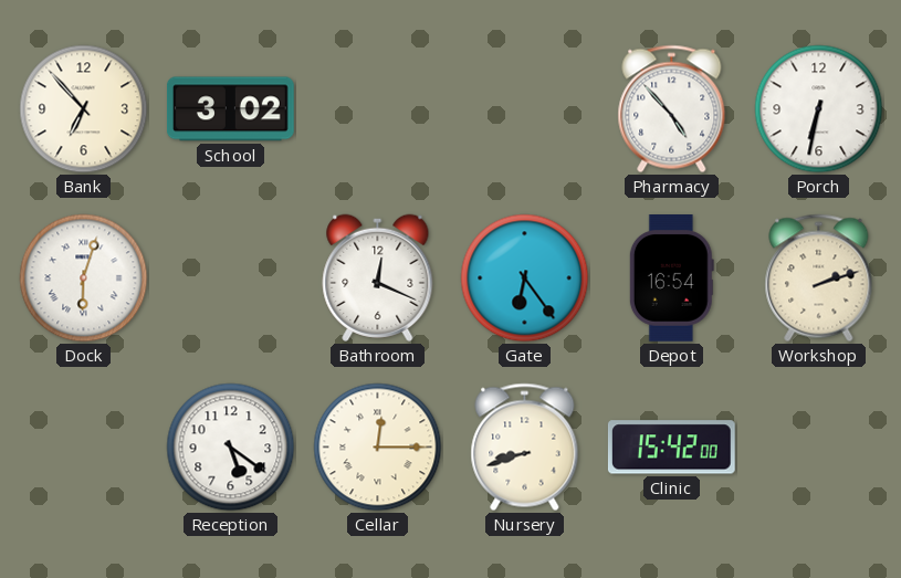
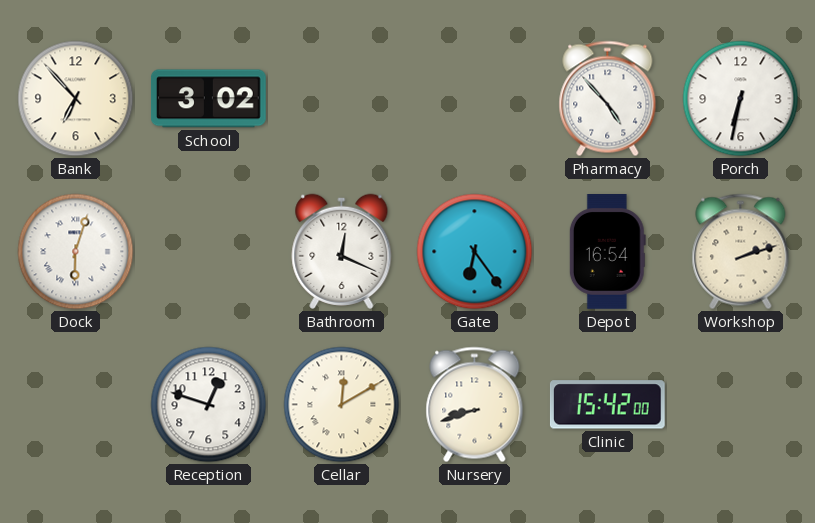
Reception: 5:21 -> 12:48
Cellar: 12:15 -> 12:10
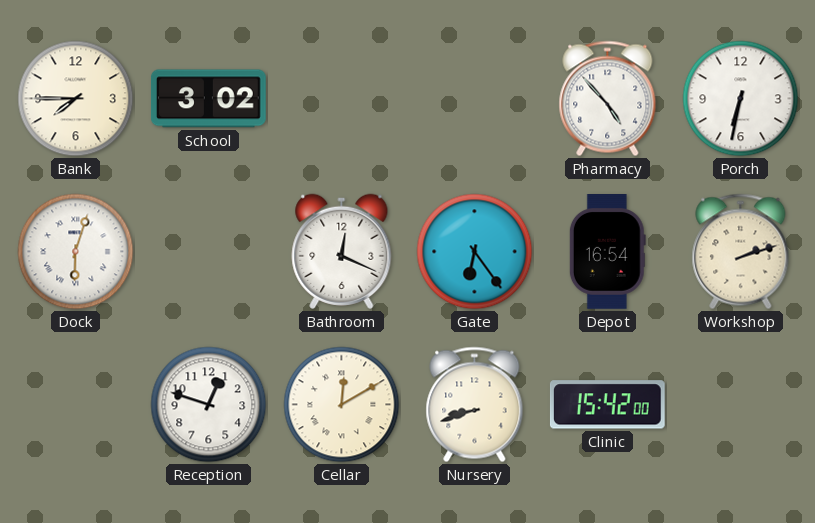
Bank: 6:53 -> 7:45
